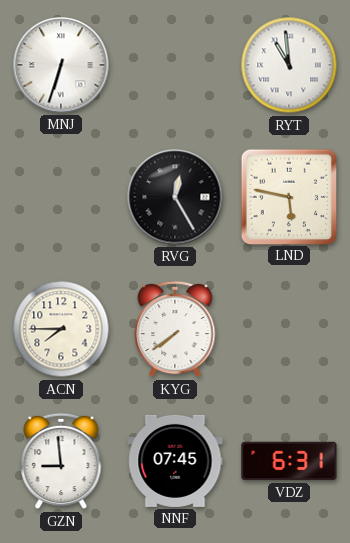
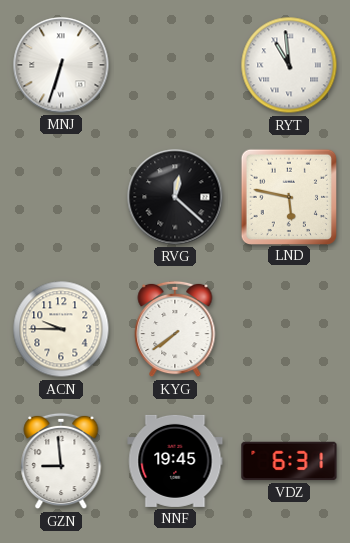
RVG: 12:25 -> 12:22
ACN: 7:45 -> 9:45
NNF: 07:45 -> 19:45
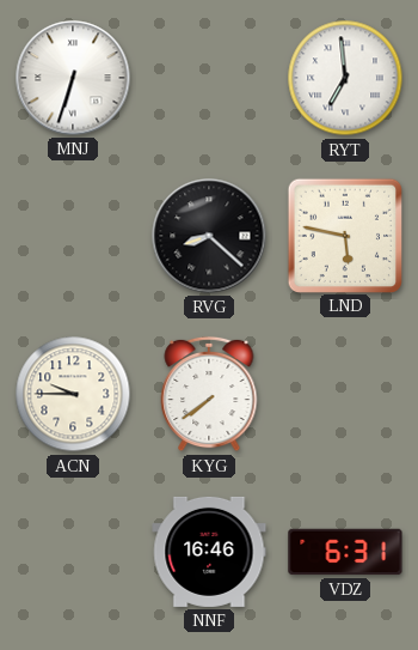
RYT: 10:59 -> 6:59
RVG: 12:22 -> 8:22
GZN: 8:59 -> none
NNF: 19:45 -> 16:46
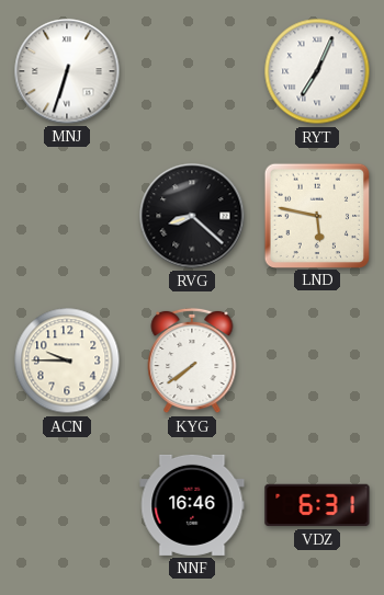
RYT: 6:59 -> 7:04
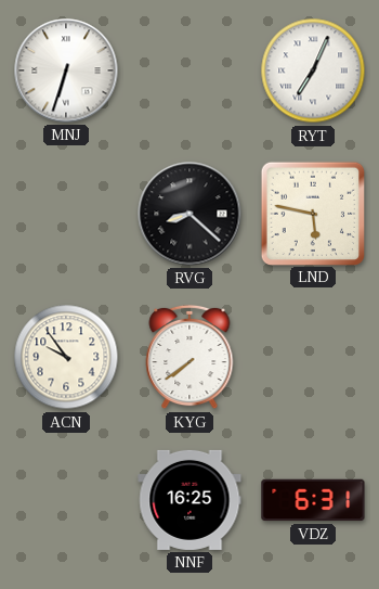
ACN: 9:45 -> 9:54
NNF: 16:46 -> 16:25
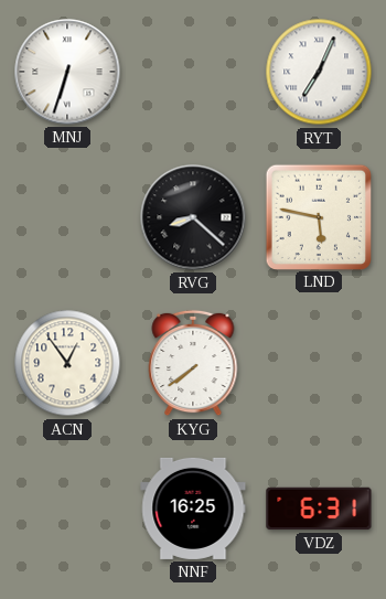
ACN: 9:54 -> 12:54
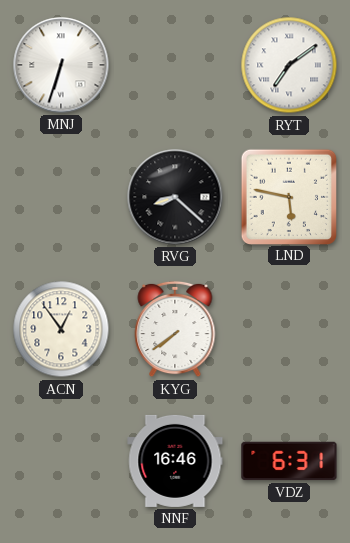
RYT: 7:04 -> 7:09
NNF: 16:25 -> 16:46
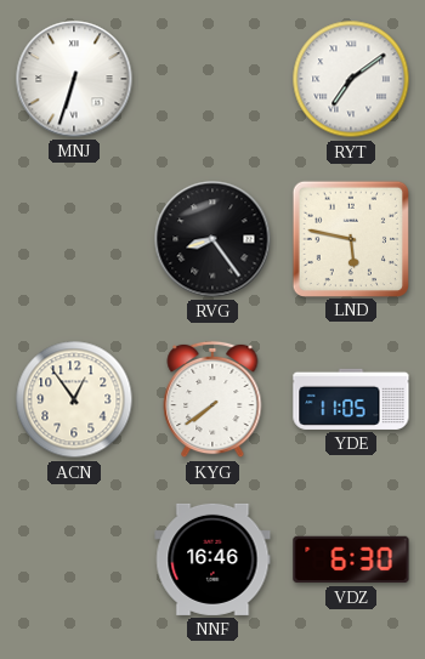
RVG: 8:22 -> 8:24
YDE: none -> 11:05
VDZ: 6:31 -> 6:30
